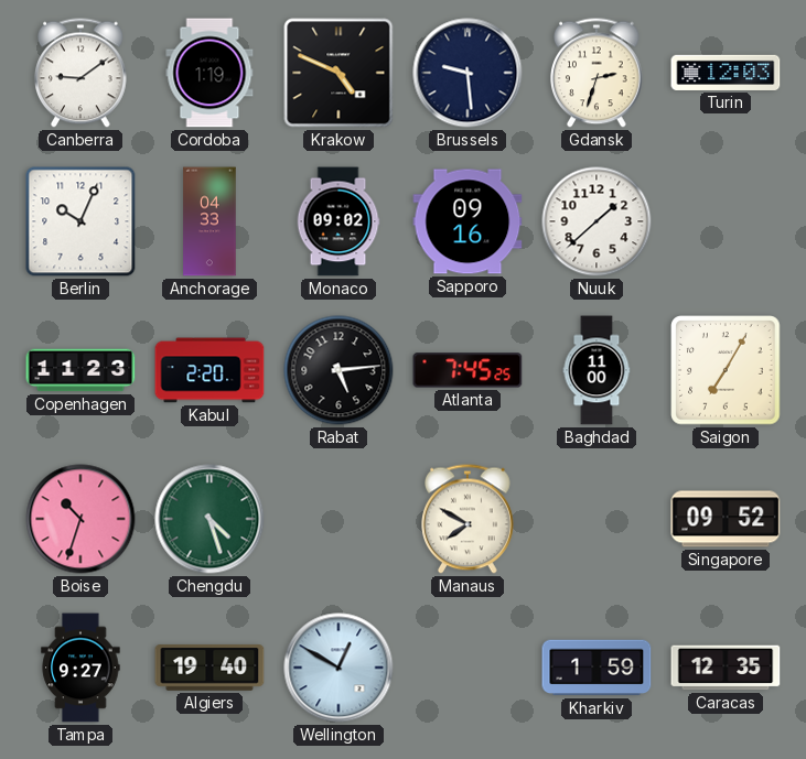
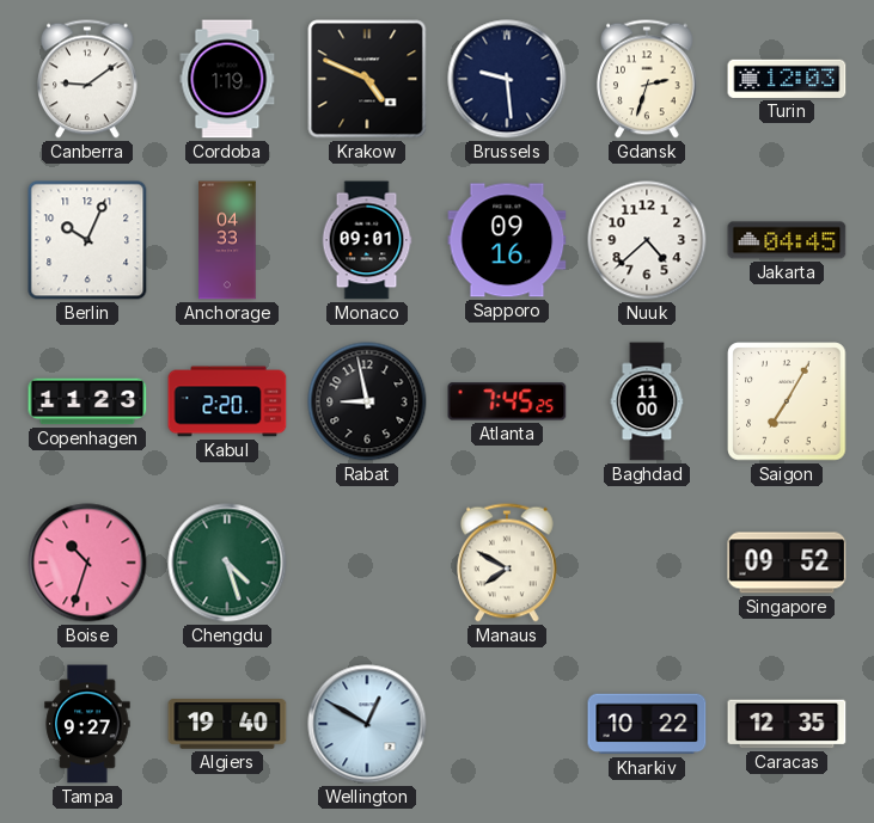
Monaco: 09:02 -> 09:01
Nuuk: 1:38 -> 4:38
Jakarta: none -> 04:45
Rabat: 5:14 -> 8:58
Kharkiv: 1:59 -> 10:22
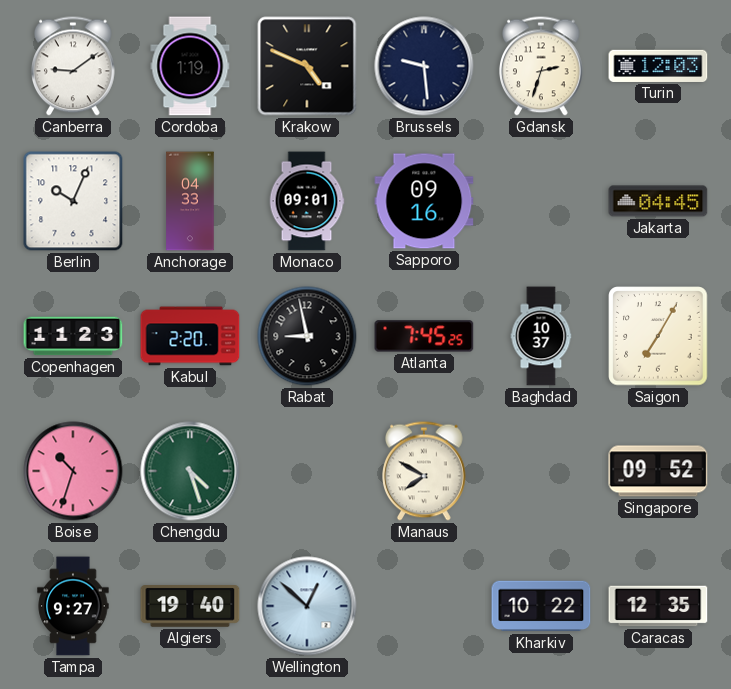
Nuuk: 4:38 -> none
Baghdad: 11:00 -> 10:37
Wellington: 12:50 -> 12:52
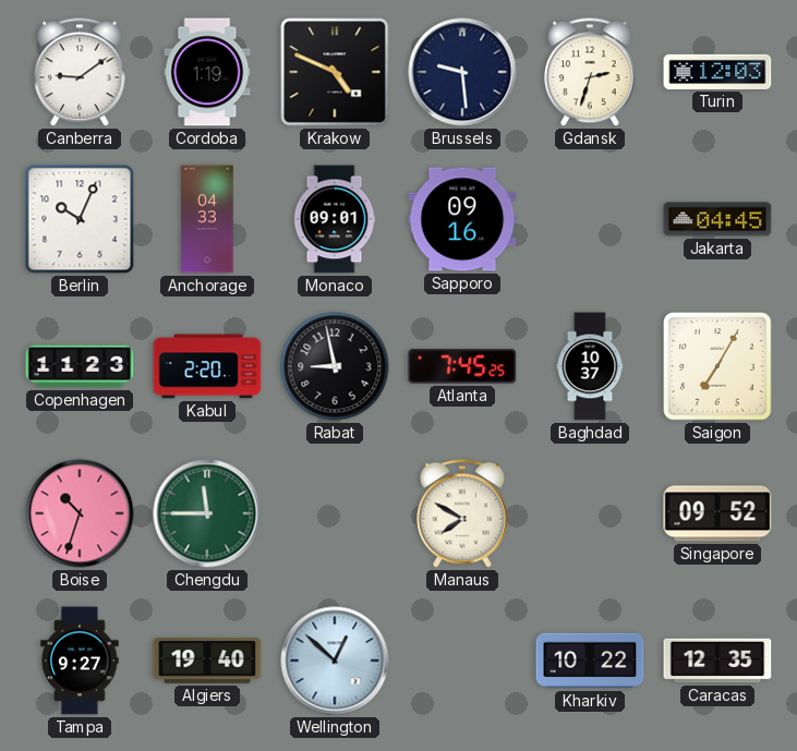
Chengdu: 4:27 -> 11:45
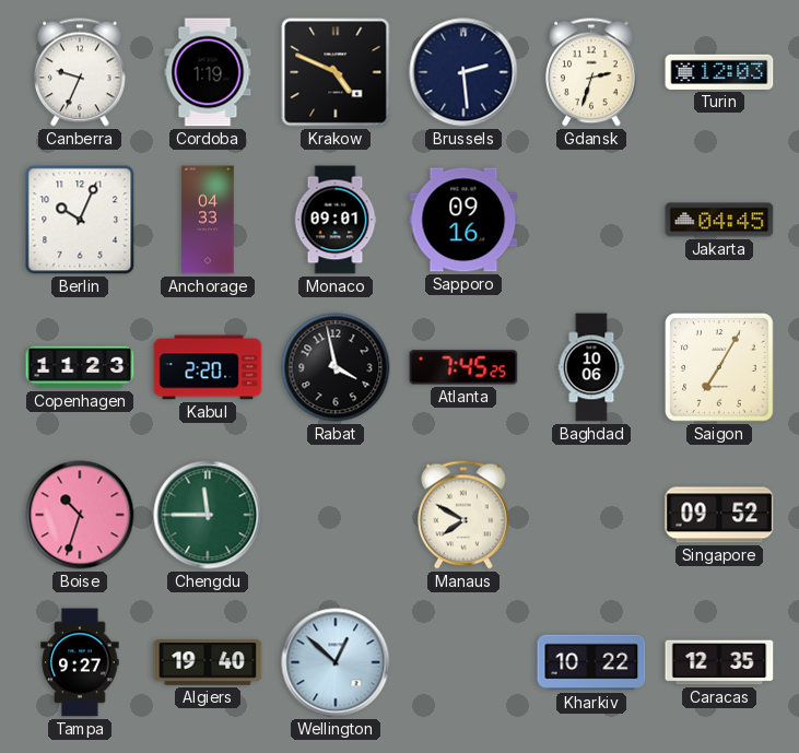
Canberra: 9:09 -> 9:34
Brussels: 9:29 -> 2:29
Rabat: 8:58 -> 3:58
Baghdad: 10:37 -> 10:06
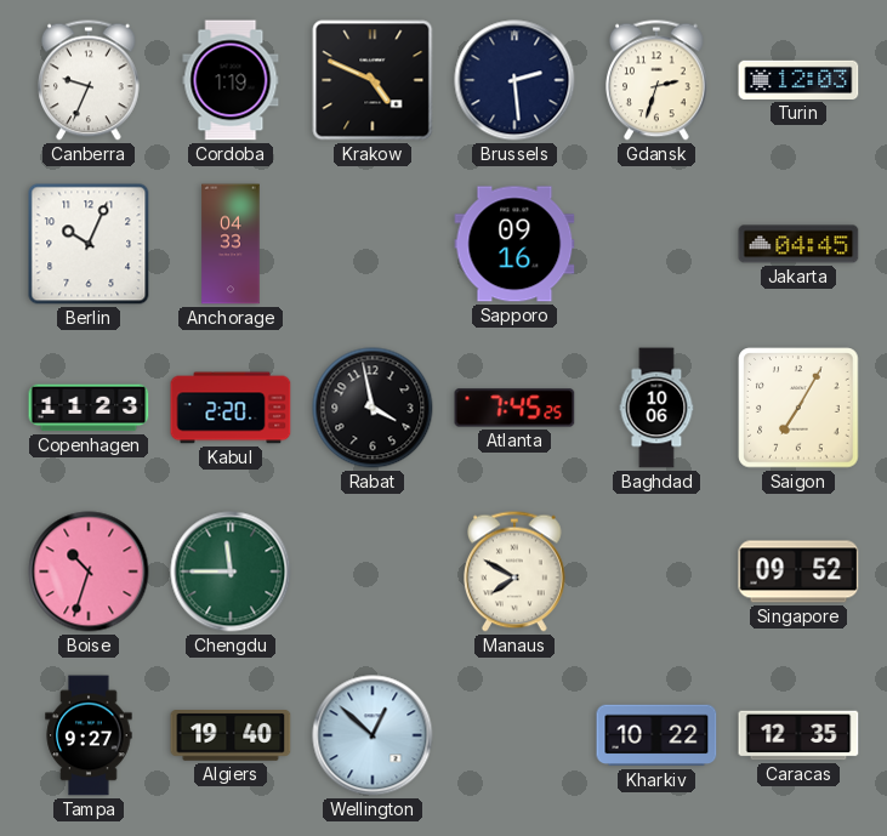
Monaco: 09:01 -> none
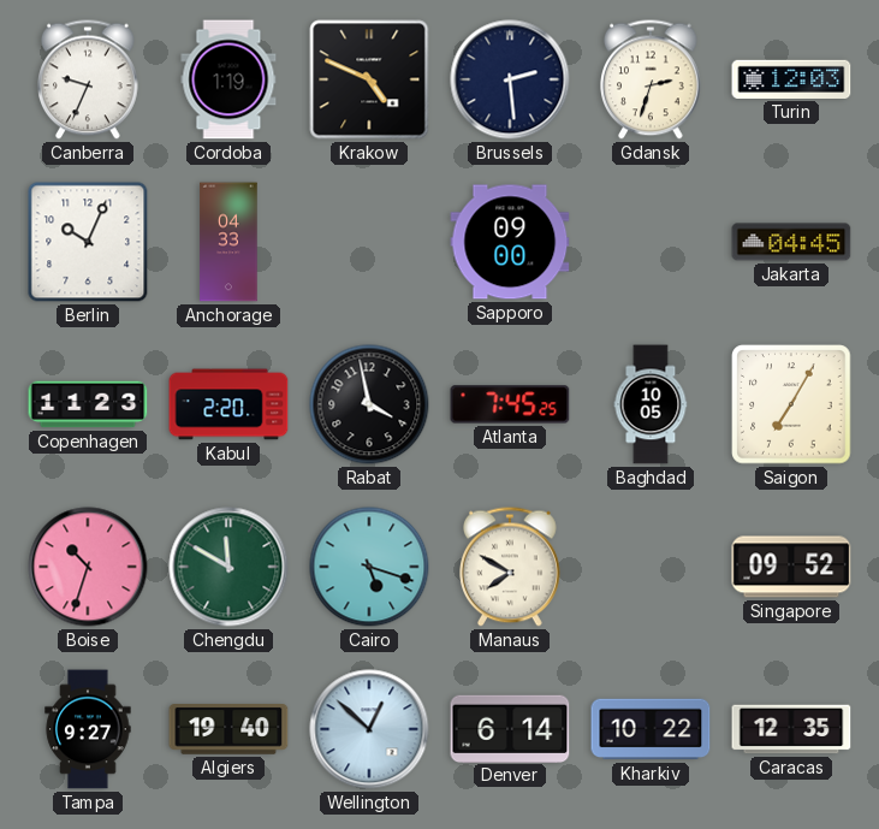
Sapporo: 09:16 -> 09:00
Baghdad: 10:06 -> 10:05
Chengdu: 11:45 -> 11:50
Cairo: none -> 5:18
Denver: none -> 6:14
